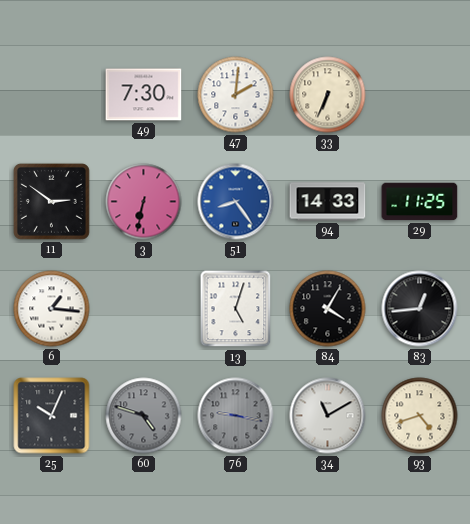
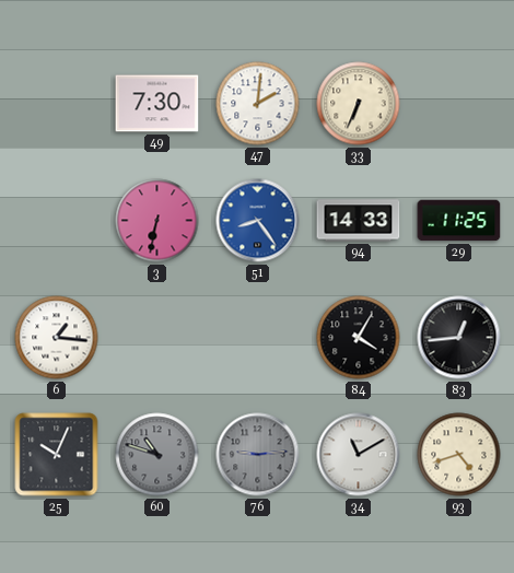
11: 2:51 -> none
13: 5:03 -> none
60: 4:48 -> 10:48
76: 9:17 -> 9:14
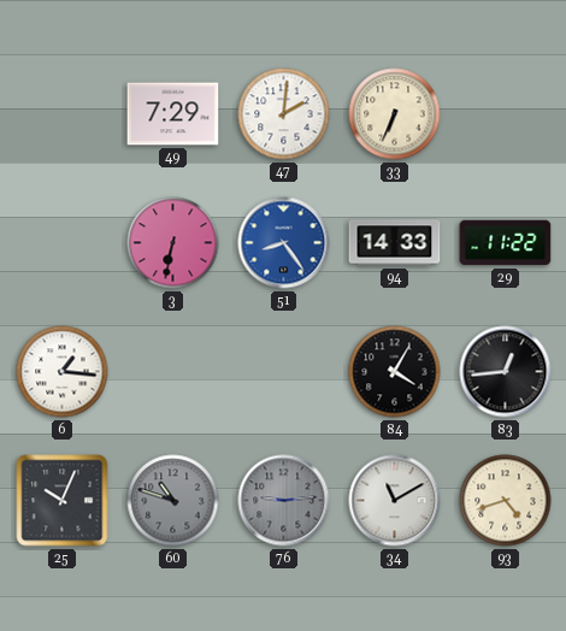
49: 7:30 -> 7:29
29: 11:25 -> 11:22
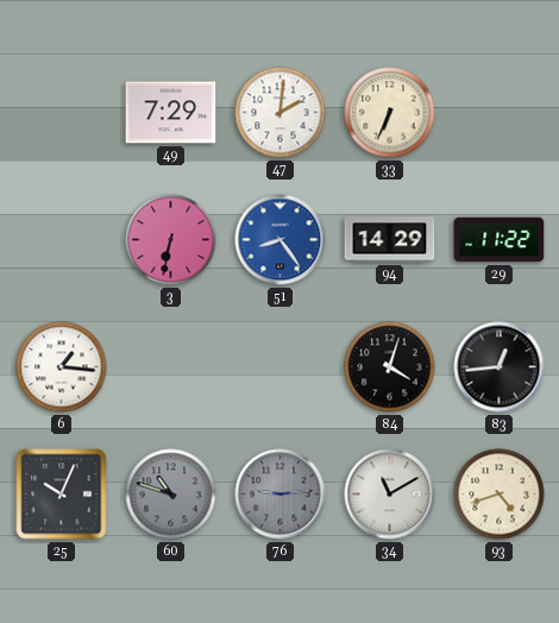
94: 14:33 -> 14:29
84: 4:05 -> 4:03
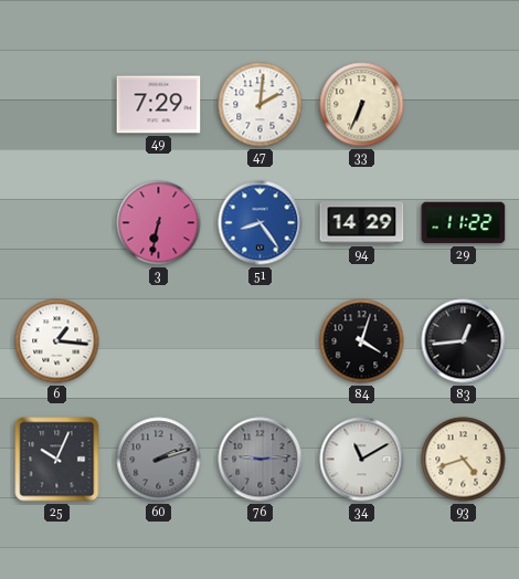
60: 10:48 -> 2:12
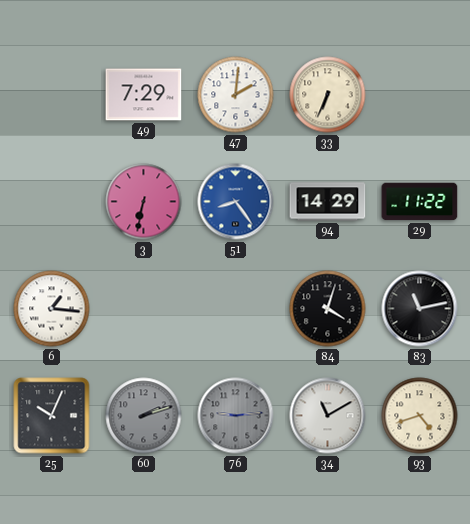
83: 12:44 -> 11:13
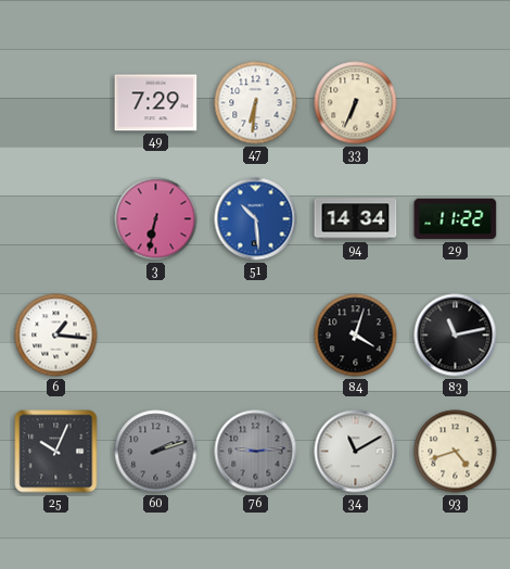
47: 2:01 -> 6:31
51: 8:24 -> 10:29
94: 14:29 -> 14:34
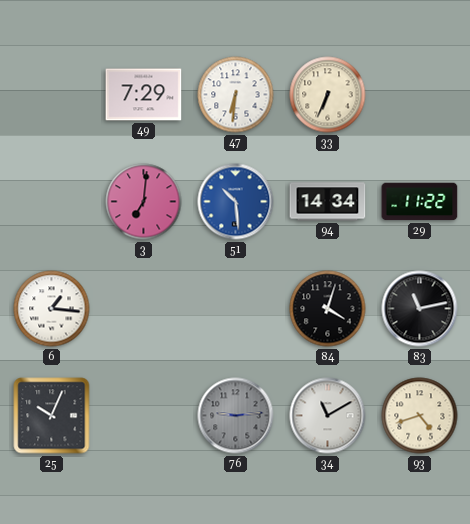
3: 6:32 -> 7:01
60: 2:12 -> none
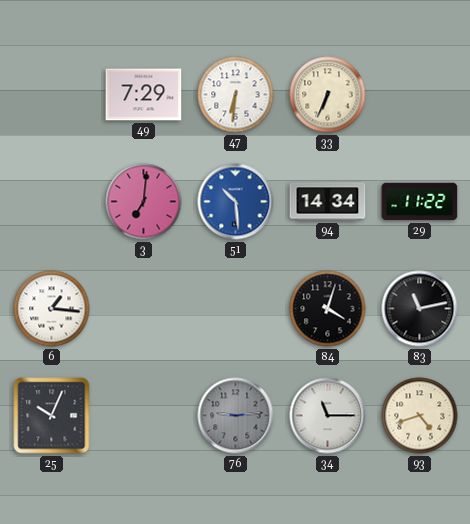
34: 11:10 -> 11:15
